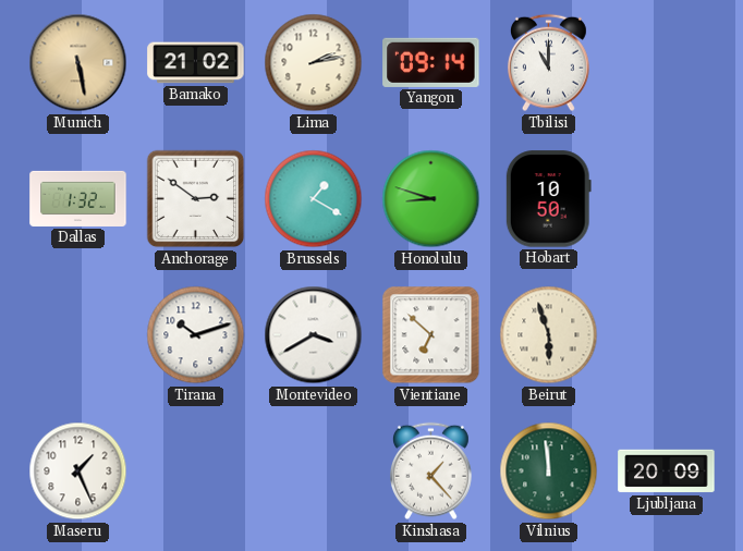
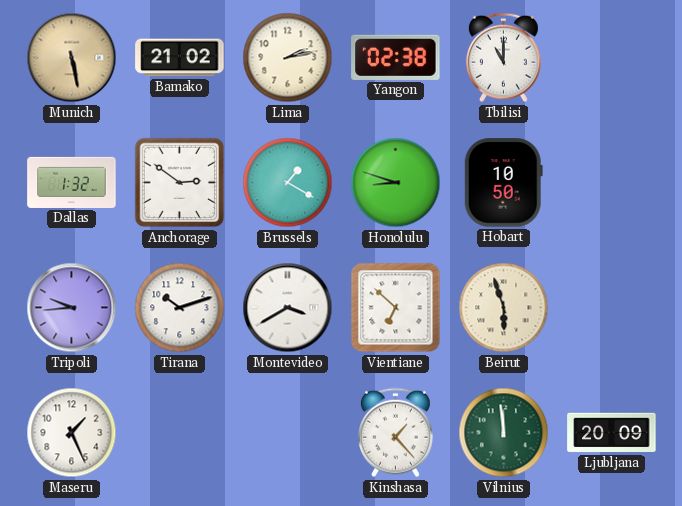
Yangon: 09:14 -> 02:38
Tripoli: none -> 9:44
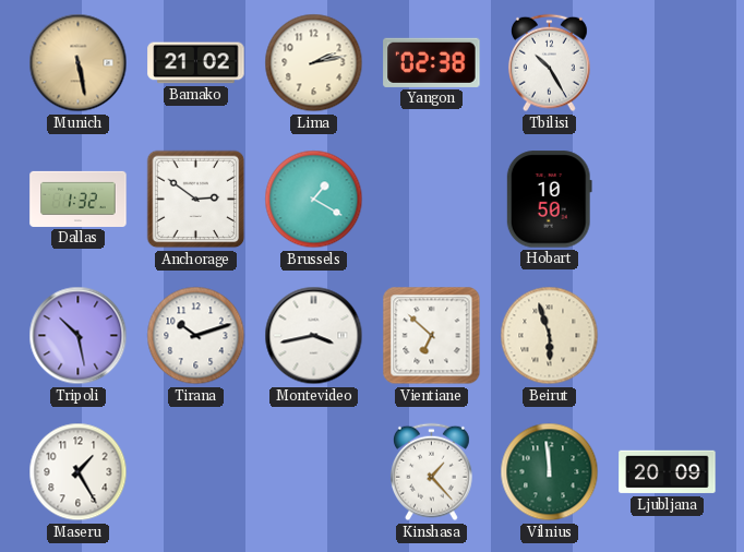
Tbilisi: 11:00 -> 10:25
Honolulu: 8:48 -> none
Tripoli: 9:44 -> 10:28
Montevideo: 3:40 -> 3:43
Maseru: 1:26 -> 1:25
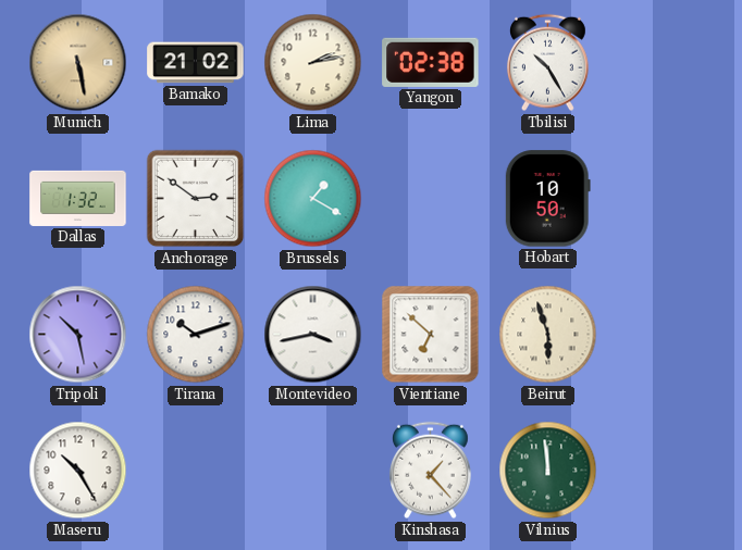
Maseru: 1:25 -> 10:25
Ljubljana: 20:09 -> none
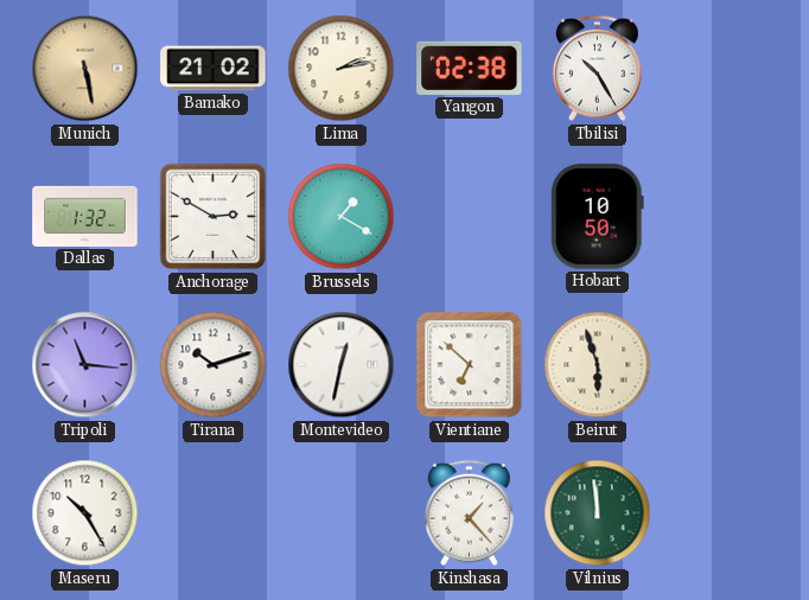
Anchorage: 2:51 -> 2:50
Tripoli: 10:28 -> 11:16
Montevideo: 3:43 -> 12:32
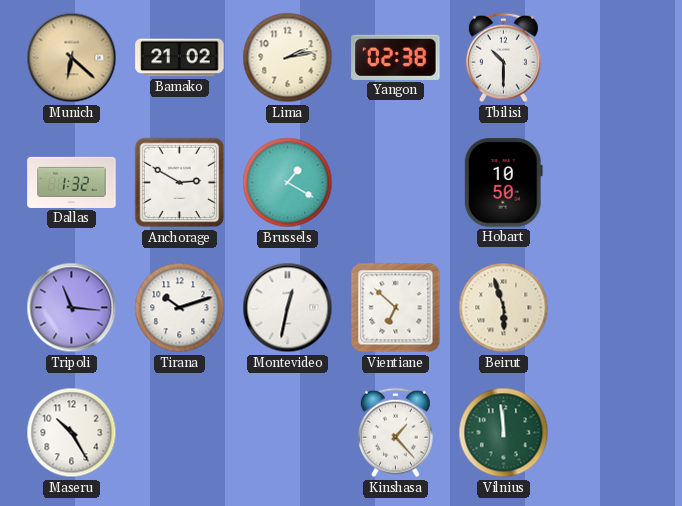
Munich: 5:28 -> 6:22
Tbilisi: 10:25 -> 10:30
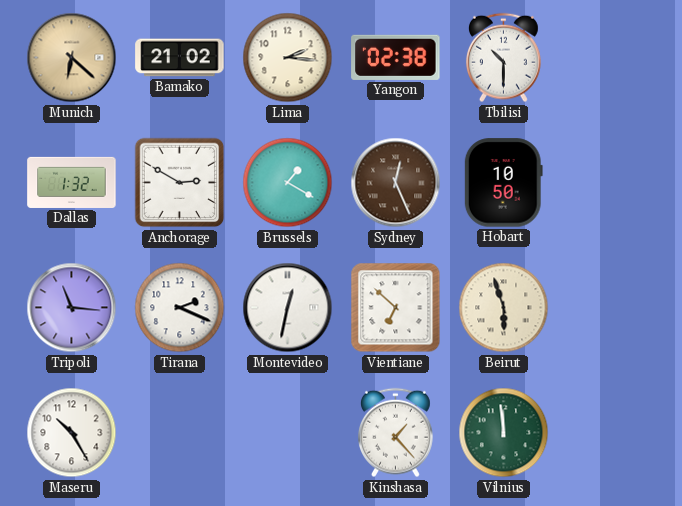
Lima: 2:13 -> 2:16
Sydney: none -> 12:26
Tirana: 10:12 -> 2:19
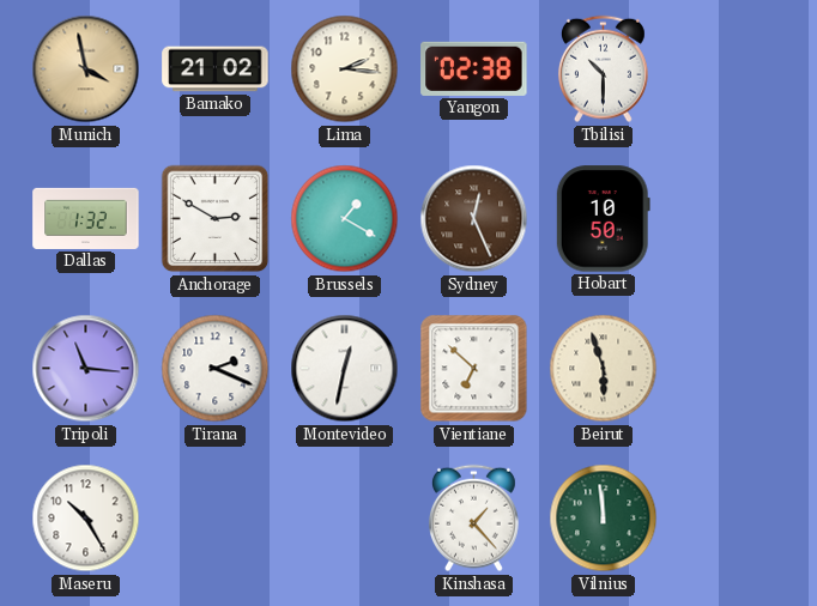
Munich: 6:22 -> 3:58
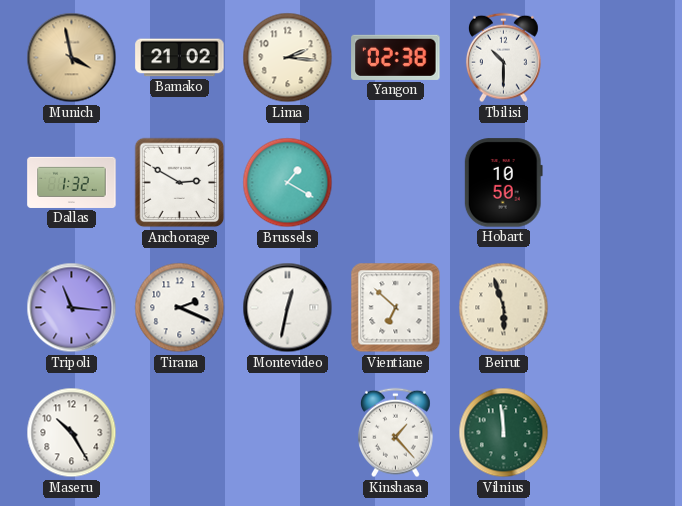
Sydney: 12:26 -> none
